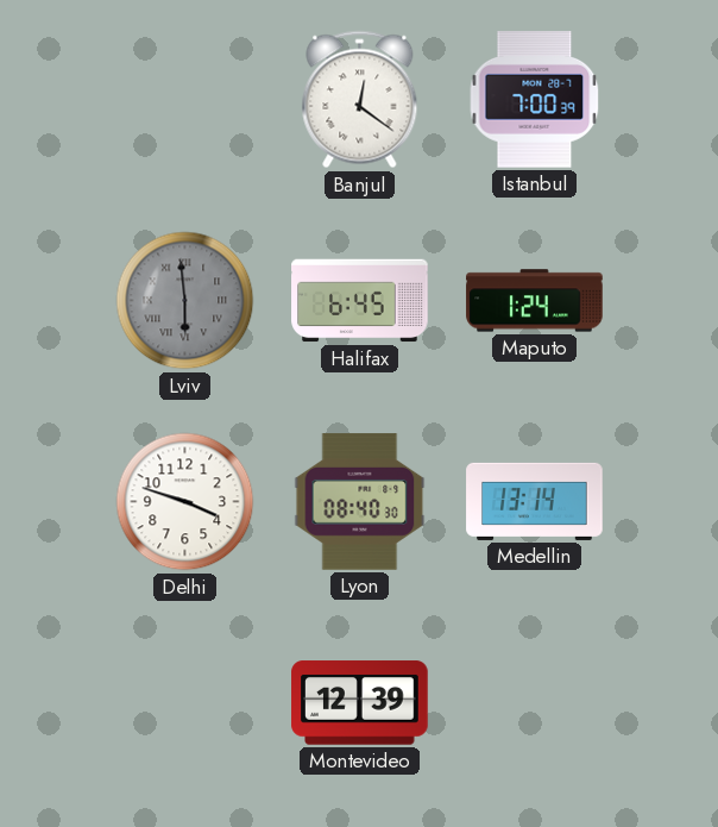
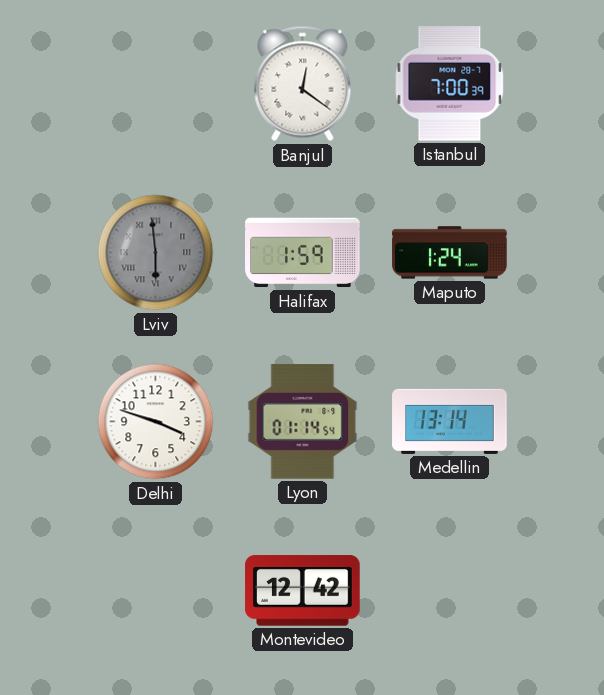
Halifax: 6:45 -> 1:59
Lyon: 08:40 -> 01:14
Montevideo: 12:39 -> 12:42
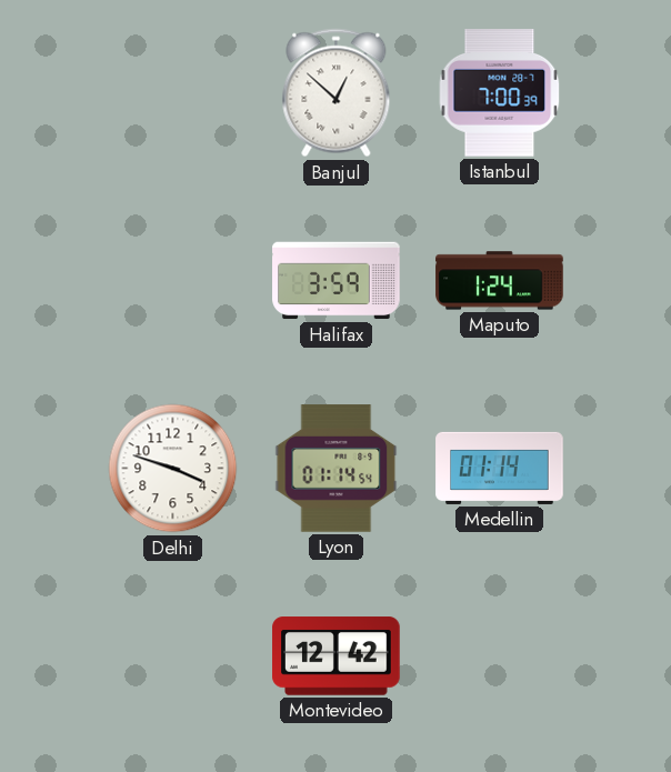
Banjul: 12:21 -> 12:52
Lviv: 5:59 -> none
Halifax: 1:59 -> 3:59
Medellin: 13:14 -> 01:14
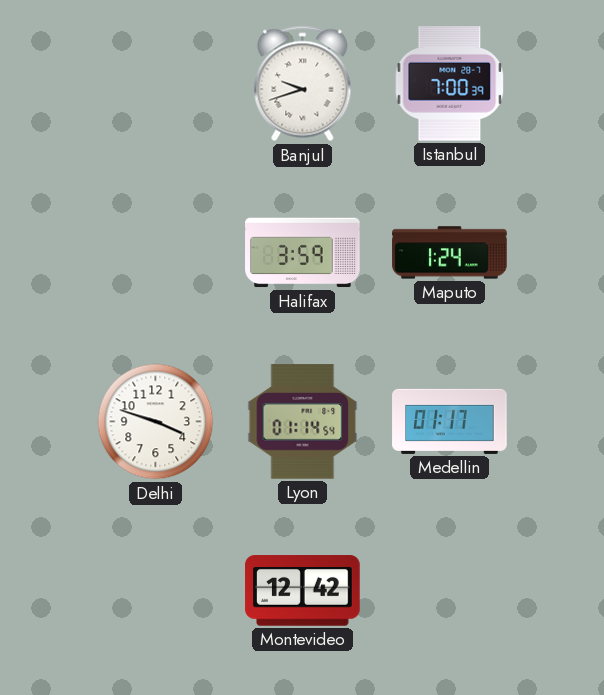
Banjul: 12:52 -> 9:42
Medellin: 01:14 -> 01:17
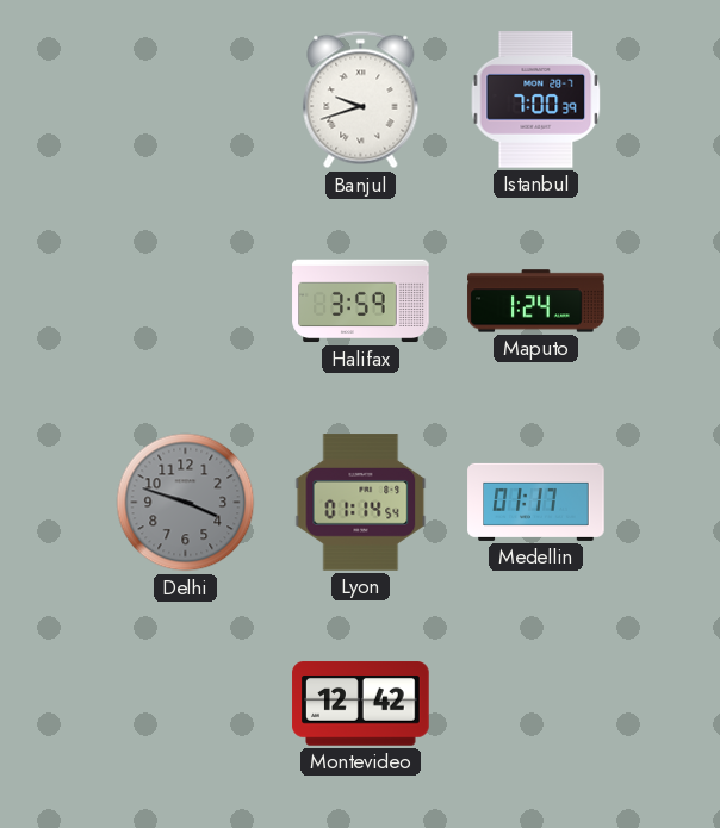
Delhi dial: white -> grey
